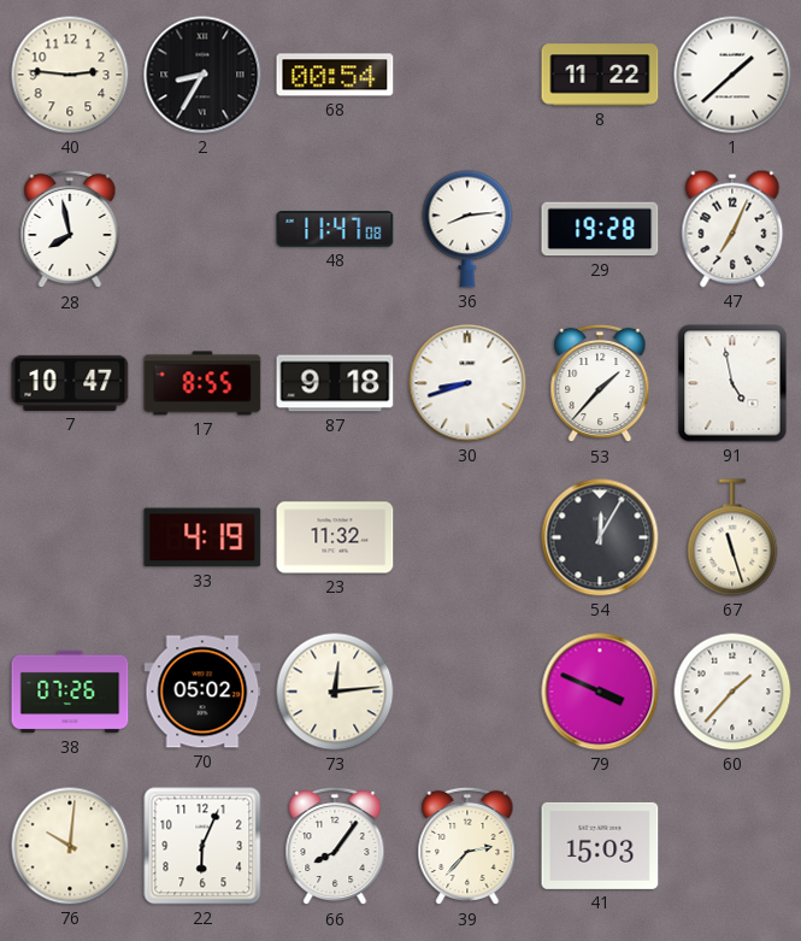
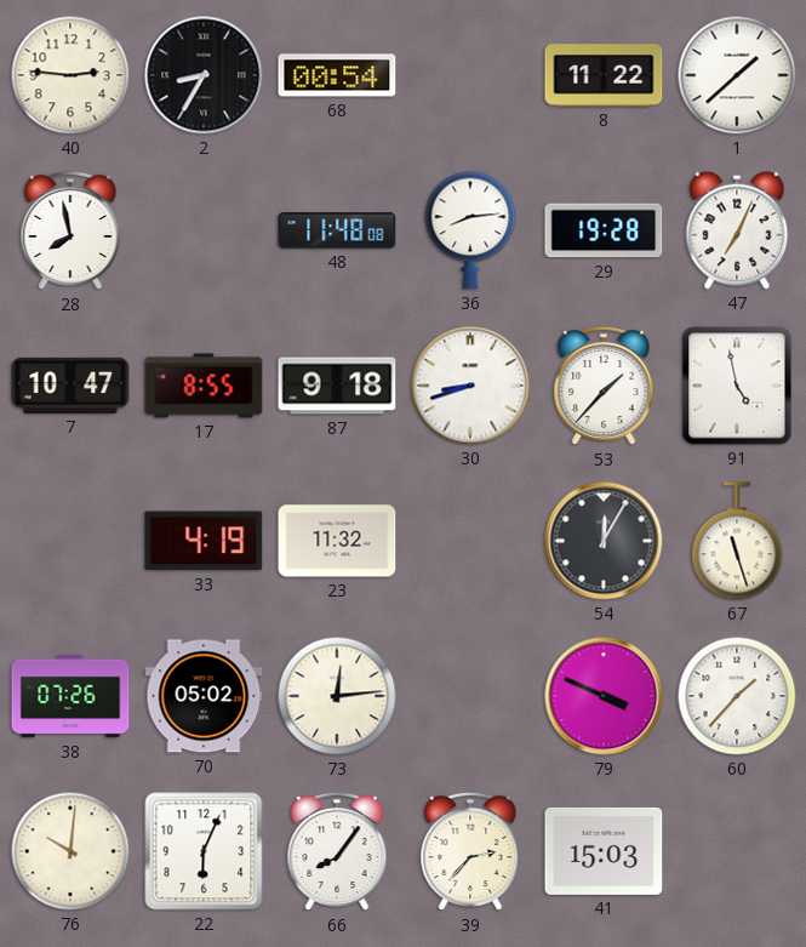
48: 11:47 -> 11:48
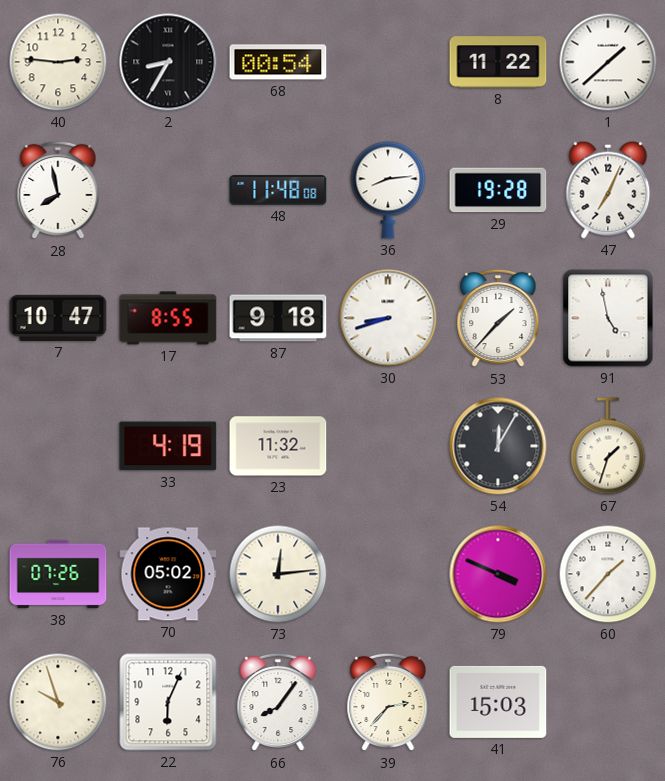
67: 11:27 -> 1:33
76: 10:01 -> 9:57
